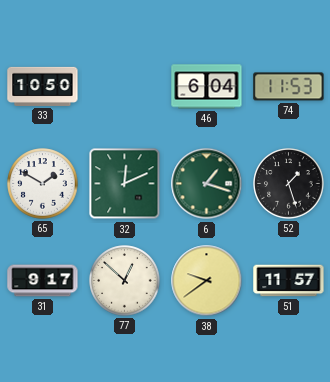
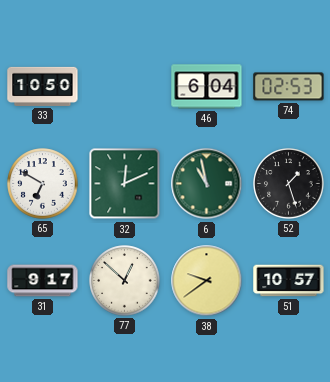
74: 11:53 -> 02:53
65: 1:50 -> 6:50
6: 1:18 -> 10:58
51: 11:57 -> 10:57
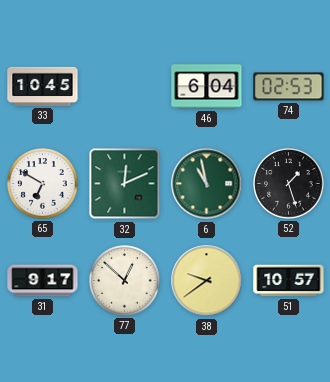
33: 10:50 -> 10:45
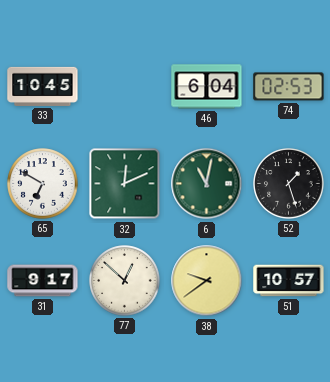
6: 10:58 -> 11:02
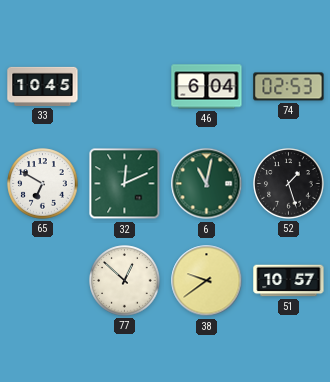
31: 9:17 -> none
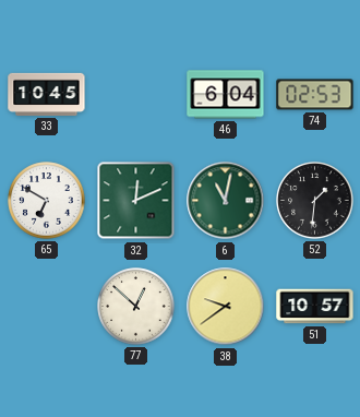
52: 1:27 -> 1:31
